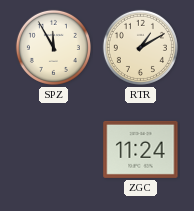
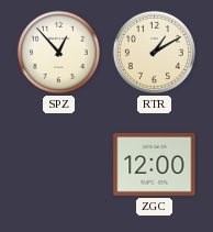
SPZ: 11:55 -> 12:53
ZGC: 11:24 -> 12:00
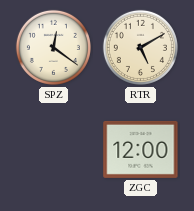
SPZ: 12:53 -> 12:21
RTR: 1:10 -> 5:10
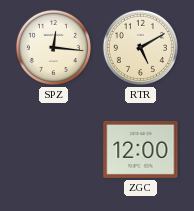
SPZ: 12:21 -> 12:16
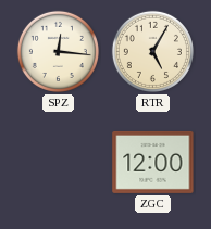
RTR: 5:10 -> 5:05
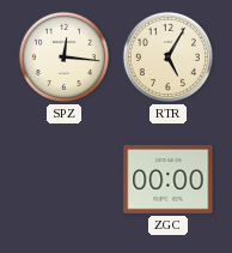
ZGC: 12:00 -> 00:00
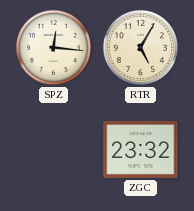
ZGC: 00:00 -> 23:32
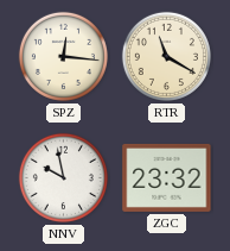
RTR: 5:05 -> 11:20
NNV: none -> 9:58
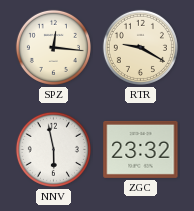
RTR: 11:20 -> 9:20
NNV: 9:58 -> 5:58
